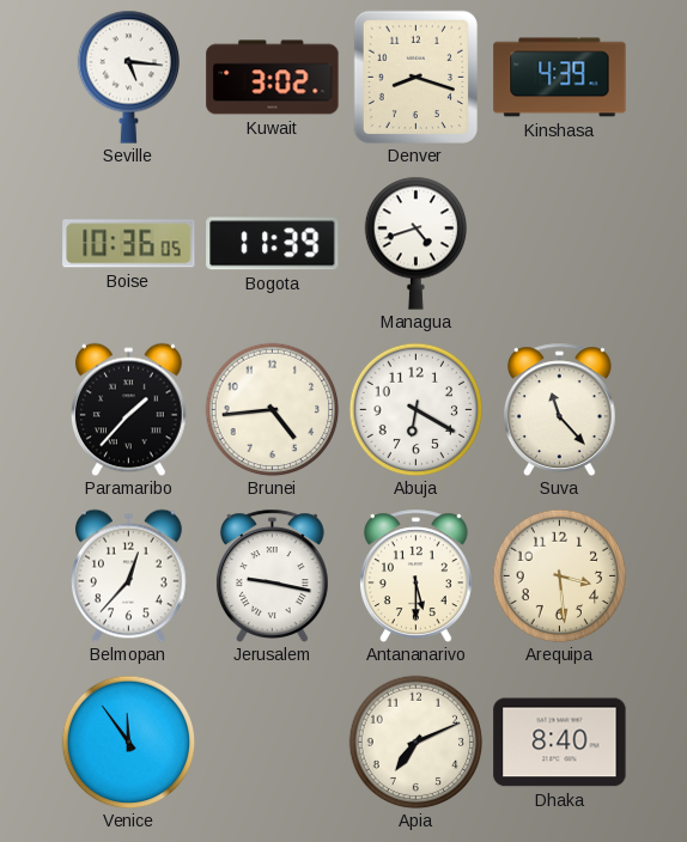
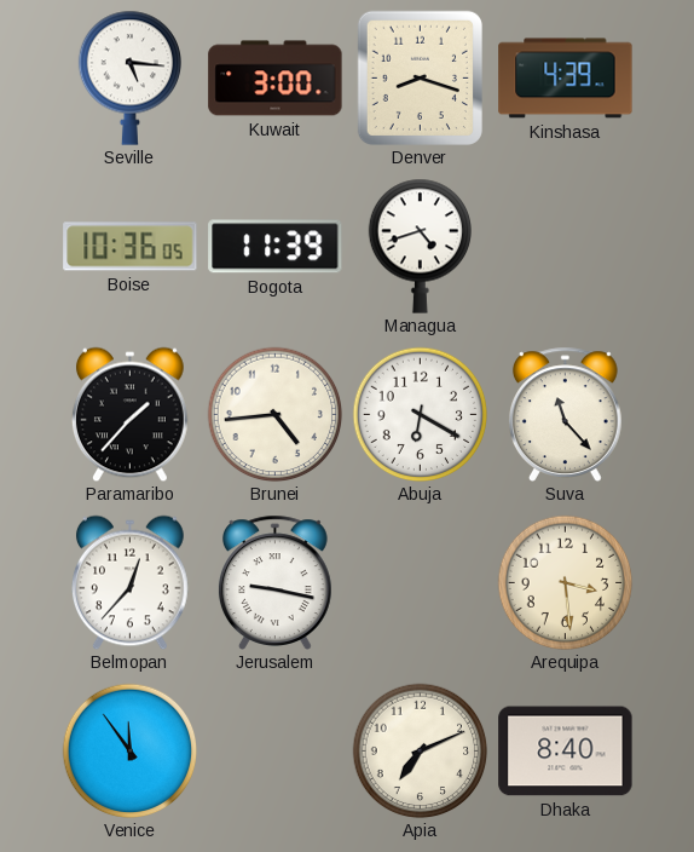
Kuwait: 3:02 -> 3:00
Antananarivo: 5:30 -> none
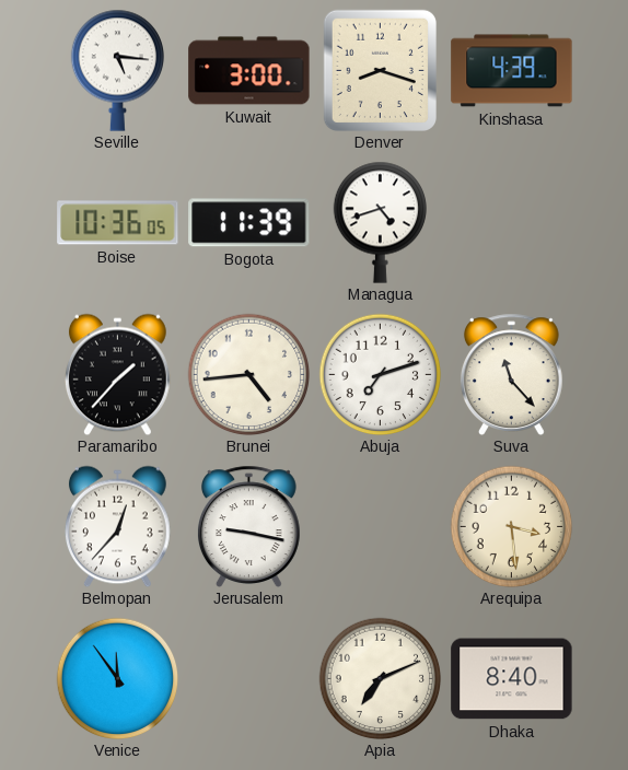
Abuja: 6:20 -> 7:12
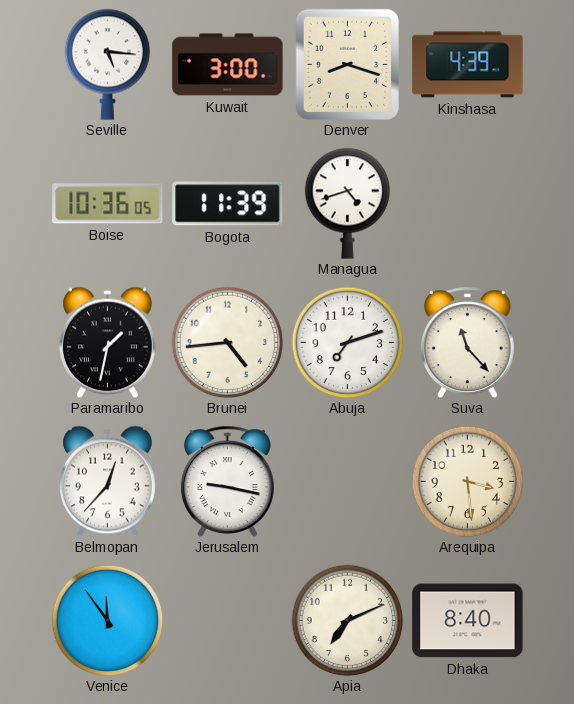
Paramaribo: 1:37 -> 1:32
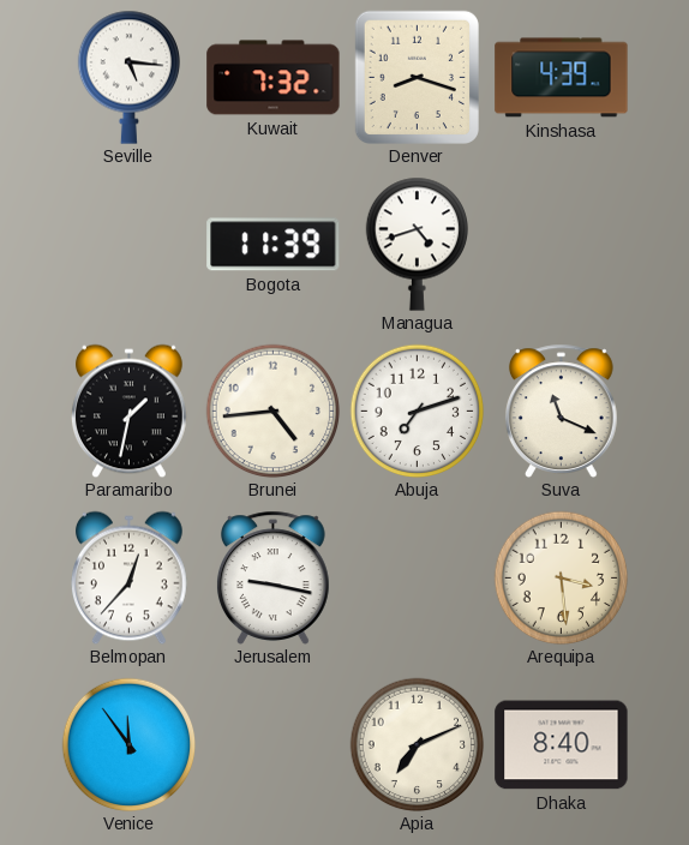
Kuwait: 3:00 -> 7:32
Boise: 10:36 -> none
Suva: 11:23 -> 11:19
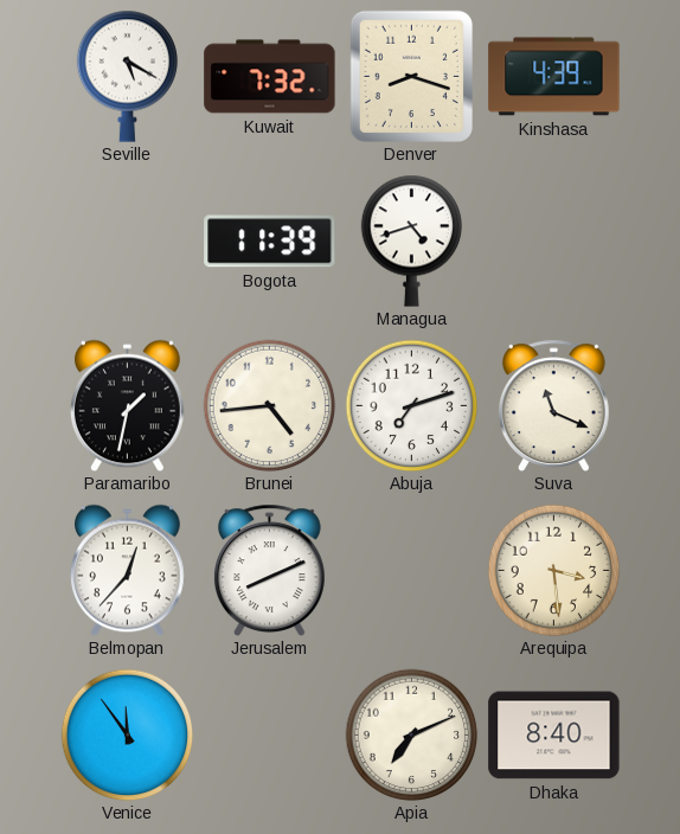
Seville: 5:16 -> 5:20
Jerusalem: 9:17 -> 8:11
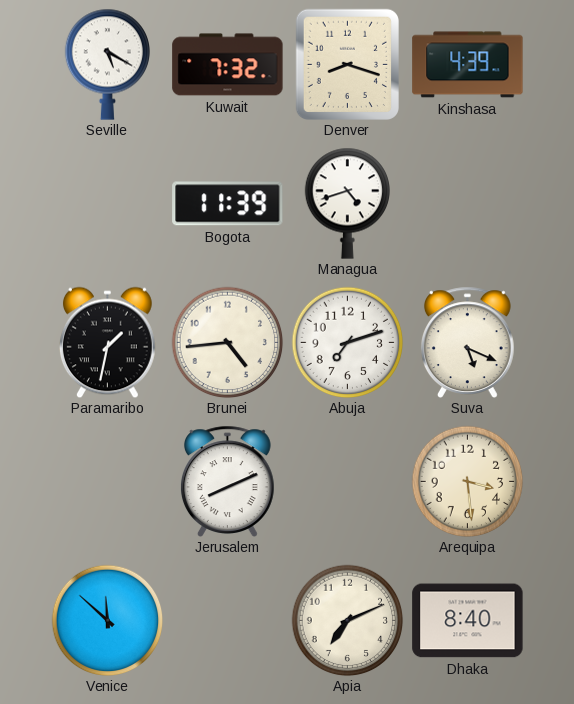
Suva: 11:19 -> 5:19
Belmopan: 12:37 -> none
Venice: 11:54 -> 11:52
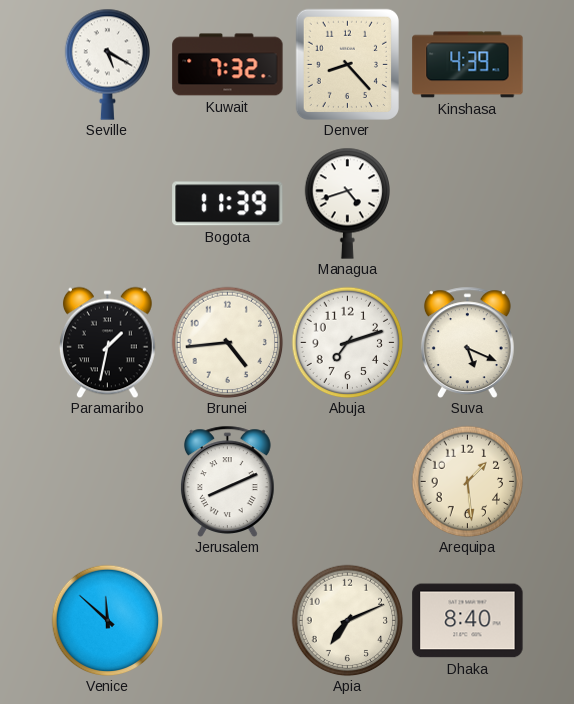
Denver: 8:18 -> 8:23
Arequipa: 3:29 -> 1:29
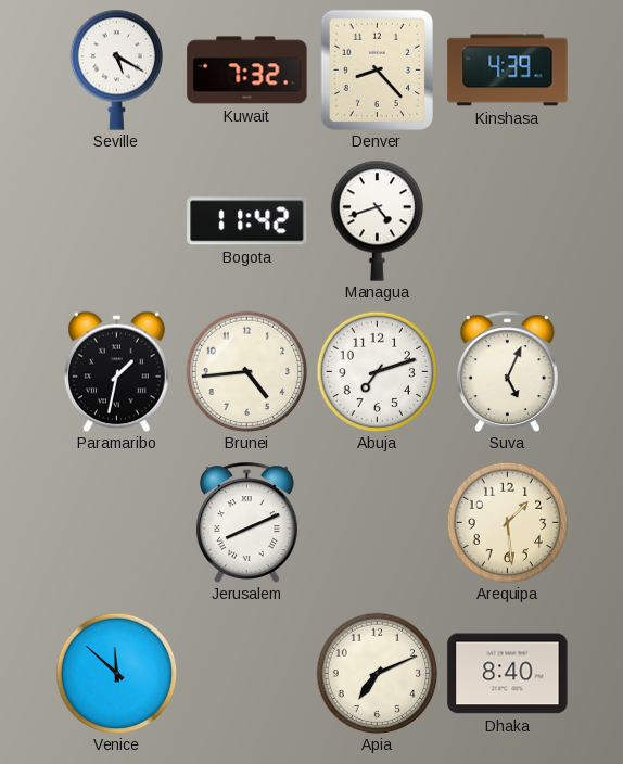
Bogota: 11:39 -> 11:42
Suva: 5:19 -> 5:04
